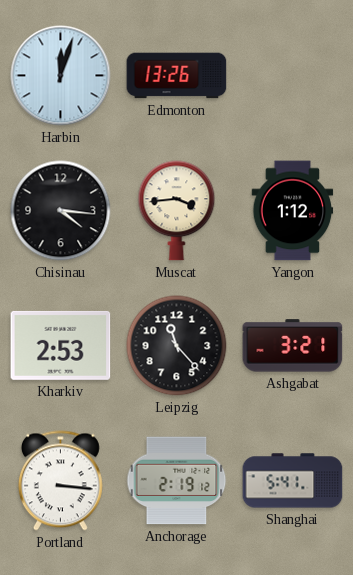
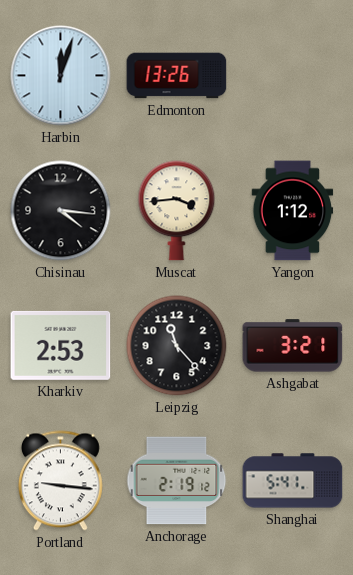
Portland: 3:16 -> 9:16
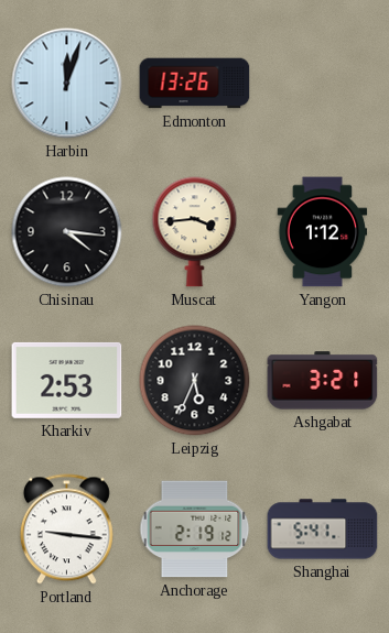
Leipzig: 11:23 -> 5:34
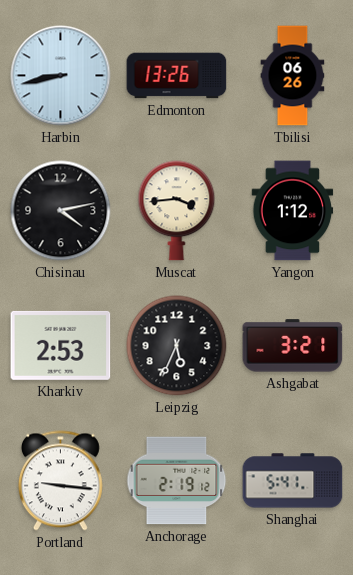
Harbin: 12:03 -> 8:43
Tbilisi: none -> 06:26
Chisinau: 4:16 -> 4:13
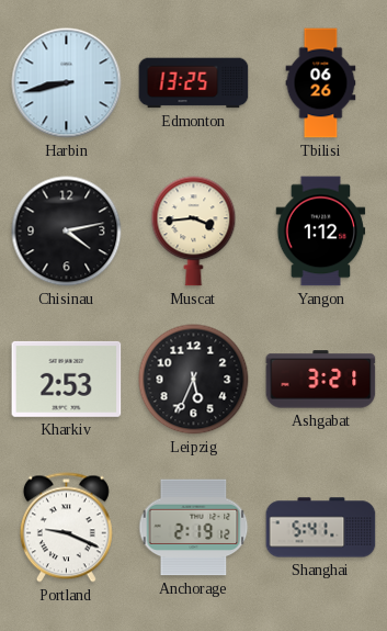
Edmonton: 13:26 -> 13:25
Portland: 9:16 -> 9:19
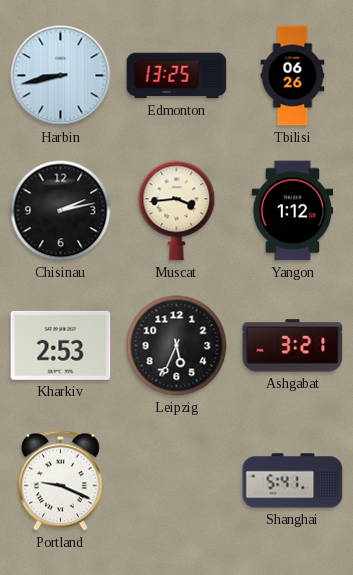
Chisinau: 4:13 -> 2:13
Anchorage: 2:19 -> none
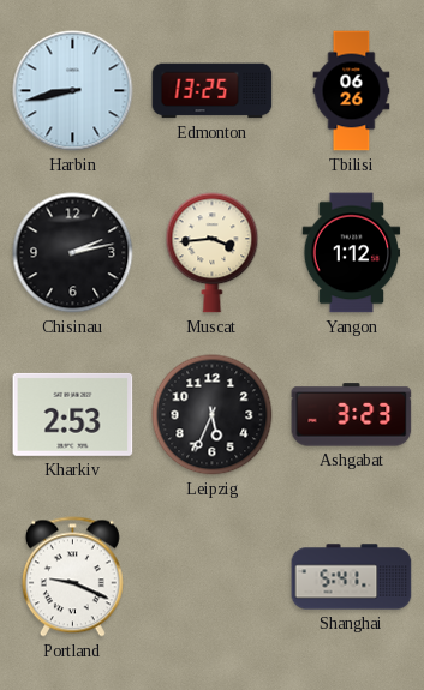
Ashgabat: 3:21 -> 3:23
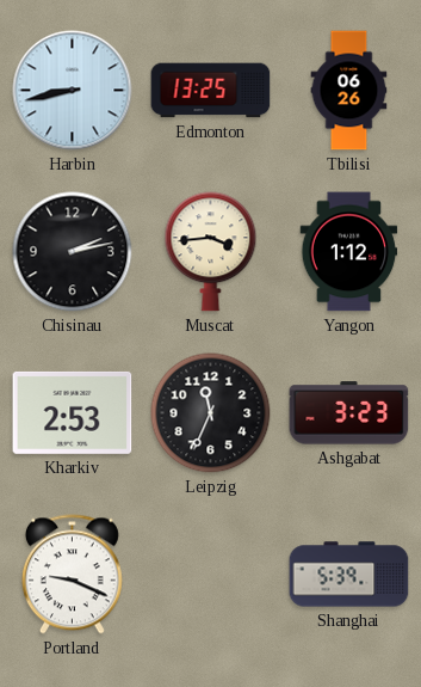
Leipzig: 5:34 -> 11:34
Shanghai: 5:41 -> 5:39
